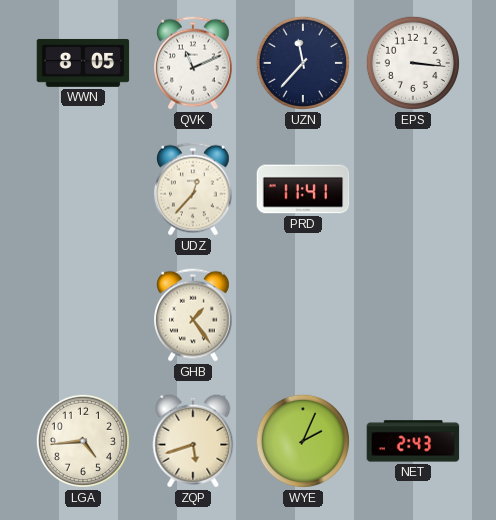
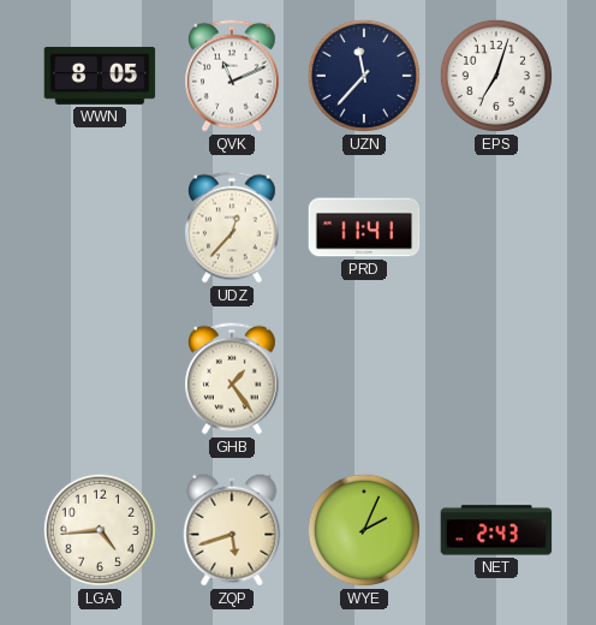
EPS: 3:16 -> 7:03
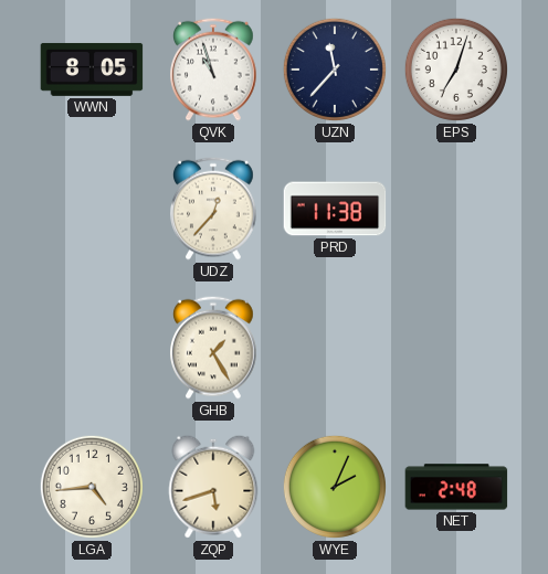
QVK: 11:11 -> 10:57
PRD: 11:41 -> 11:38
GHB: 1:24 -> 1:25
NET: 2:43 -> 2:48
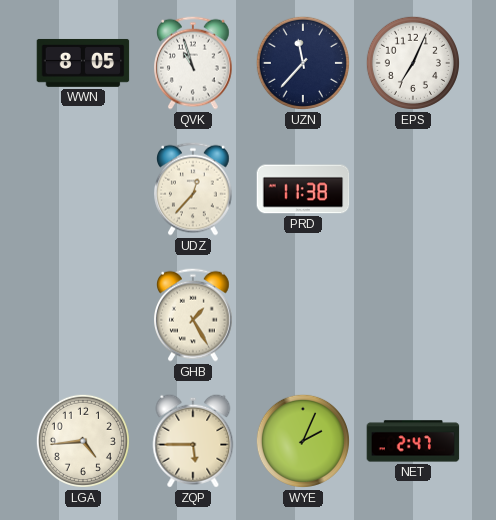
EPS: 7:03 -> 7:04
ZQP: 5:42 -> 5:45
NET: 2:48 -> 2:47
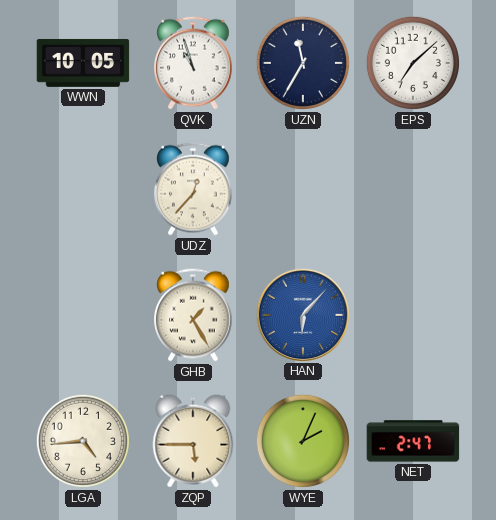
WWN: 8:05 -> 10:05
UZN: 11:37 -> 11:35
EPS: 7:04 -> 7:08
PRD: 11:38 -> none
HAN: none -> 6:07
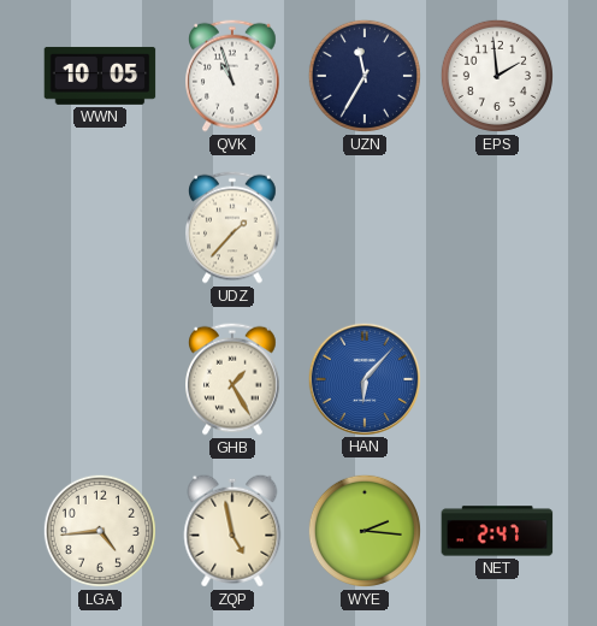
EPS: 7:08 -> 1:59
UDZ: 12:37 -> 1:37
ZQP: 5:45 -> 4:58
WYE: 2:04 -> 2:16
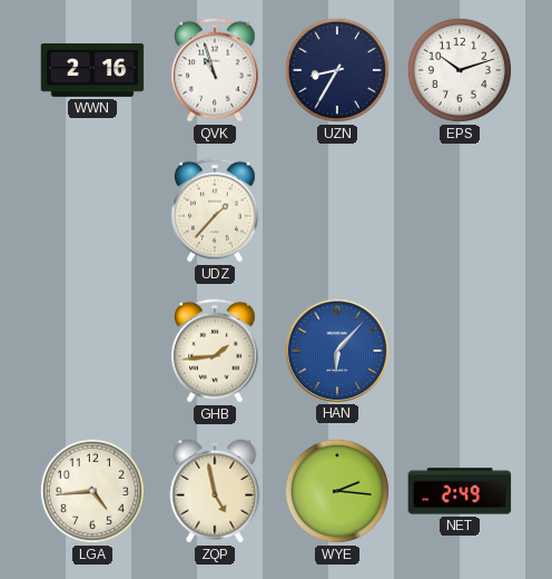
WWN: 10:05 -> 2:16
UZN: 11:35 -> 8:35
EPS: 1:59 -> 10:12
GHB: 1:25 -> 1:44
NET: 2:47 -> 2:49
